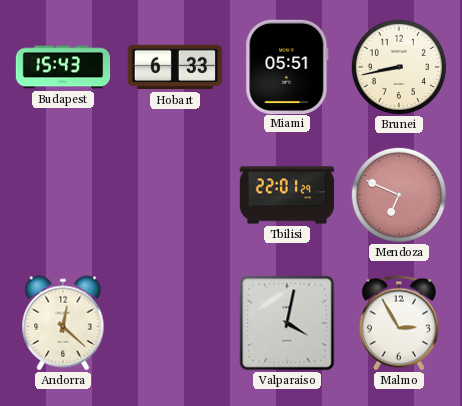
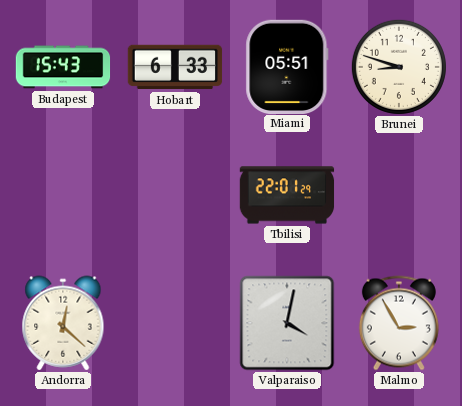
Brunei: 8:43 -> 8:48
Mendoza: 6:49 -> none
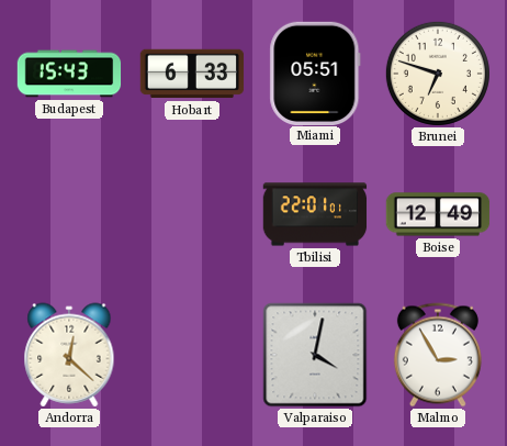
Brunei: 8:48 -> 6:48
Tbilisi: 22:01:29 -> 22:01:01
Boise: none -> 12:49
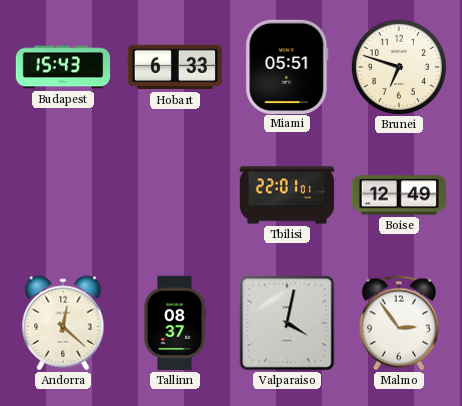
Tallinn: none -> 08:37
Malmo: 2:55 -> 2:54
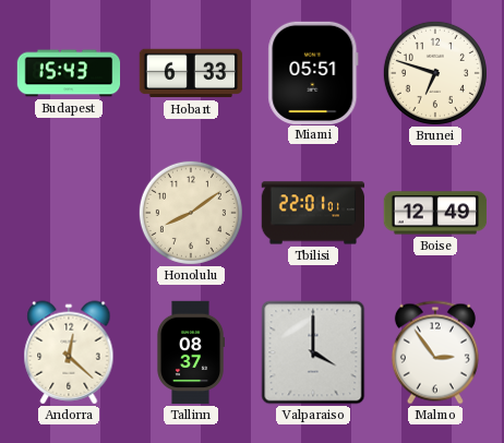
Honolulu: none -> 8:09
Valparaiso: 4:02 -> 4:00
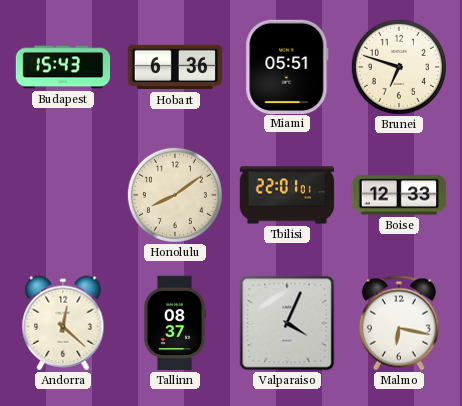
Hobart: 6:33 -> 6:36
Boise: 12:49 -> 12:33
Valparaiso: 4:00 -> 4:04
Malmo: 2:54 -> 6:17
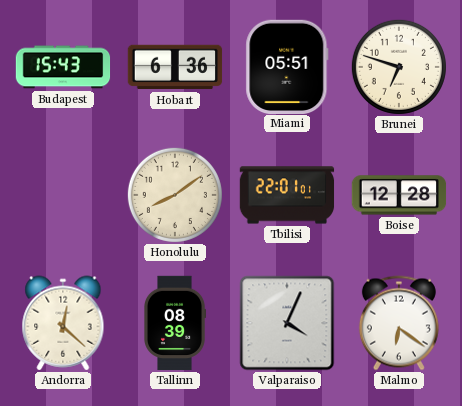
Boise: 12:33 -> 12:28
Tallinn: 08:37 -> 08:39
Malmo: 6:17 -> 6:21
